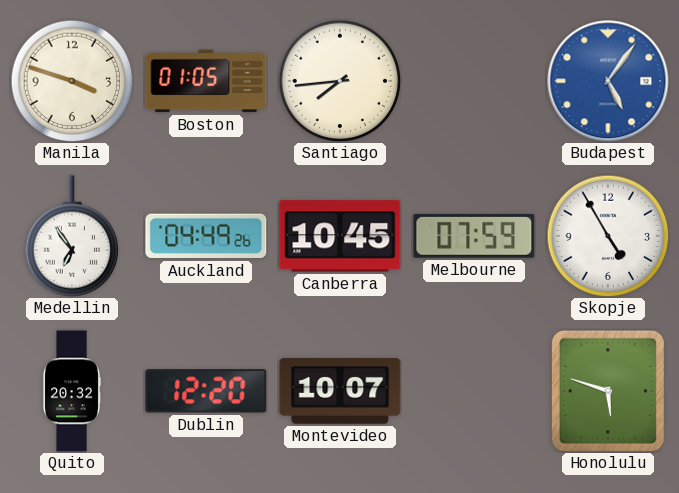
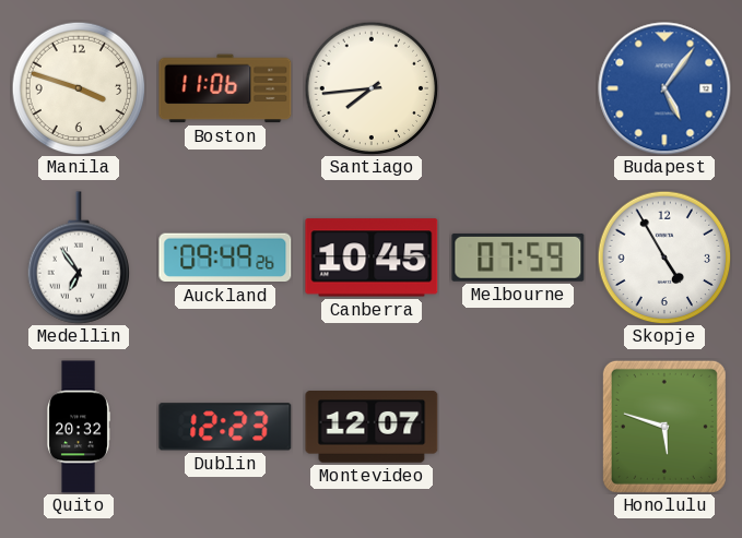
Boston: 01:05 -> 11:06
Auckland: 04:49 -> 09:49
Dublin: 12:20 -> 12:23
Montevideo: 10:07 -> 12:07
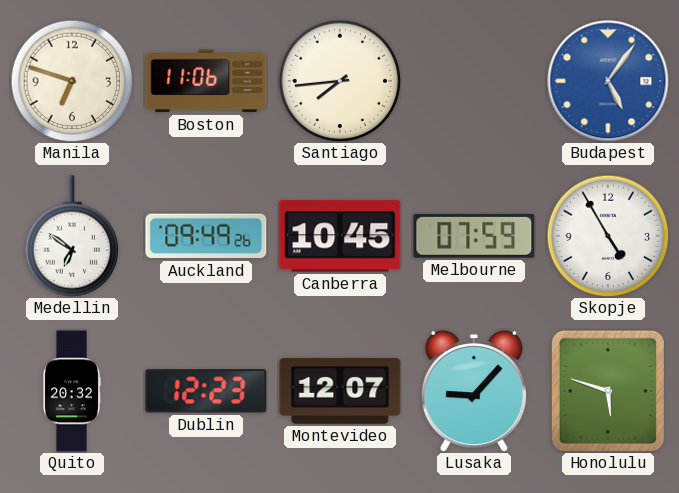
Manila: 3:48 -> 6:48
Medellin: 6:54 -> 6:51
Lusaka: none -> 9:07
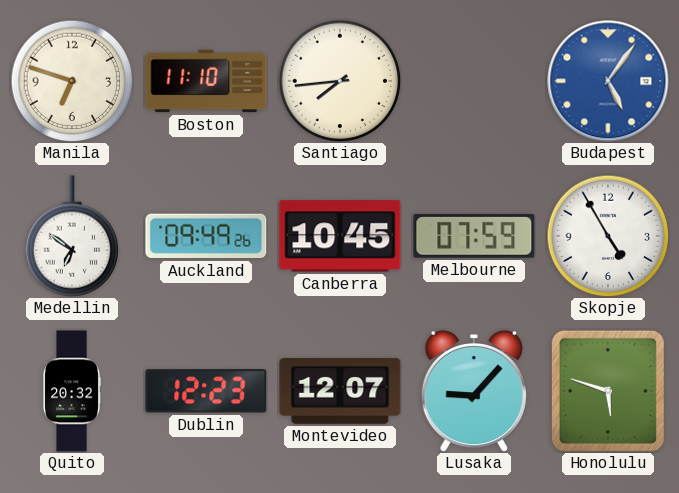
Boston: 11:06 -> 11:10
